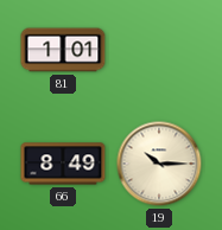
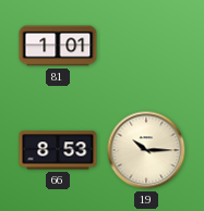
66: 8:49 -> 8:53
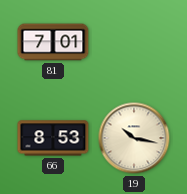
81: 1:01 -> 7:01
19: 10:15 -> 10:17
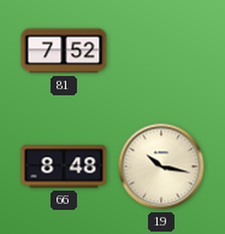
81: 7:01 -> 7:52
66: 8:53 -> 8:48
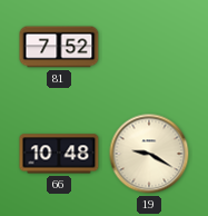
66: 8:48 -> 10:48
19: 10:17 -> 9:20
